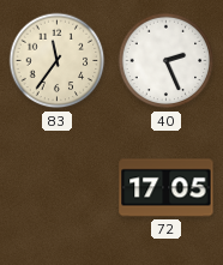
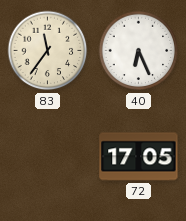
40: 2:26 -> 6:26
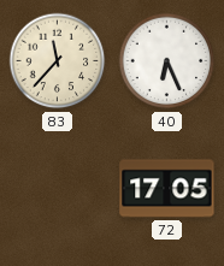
83: 11:36 -> 11:37
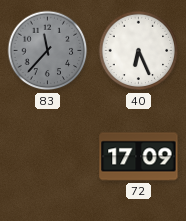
83 dial: cream -> grey
72: 17:05 -> 17:09
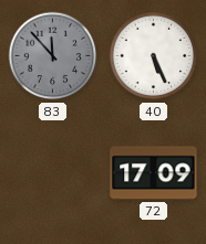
83: 11:37 -> 11:53
40: 6:26 -> 5:26
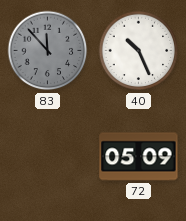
40: 5:26 -> 10:26
72: 17:09 -> 05:09
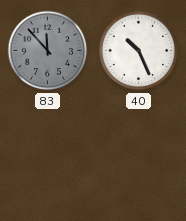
72: 05:09 -> none
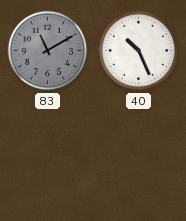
83: 11:53 -> 11:10
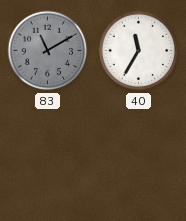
40: 10:26 -> 11:35
